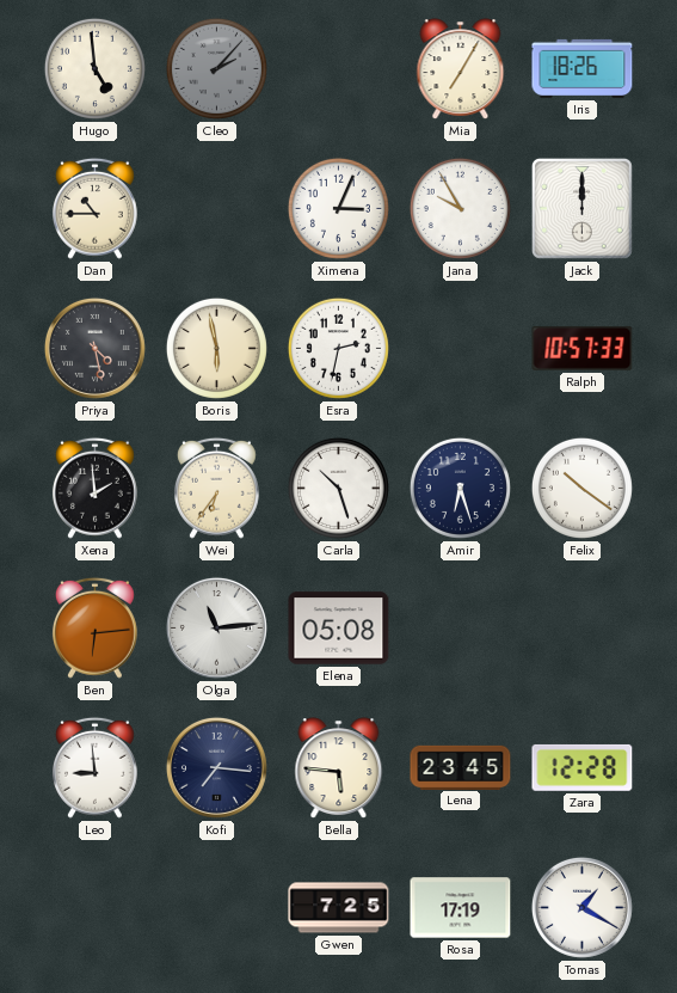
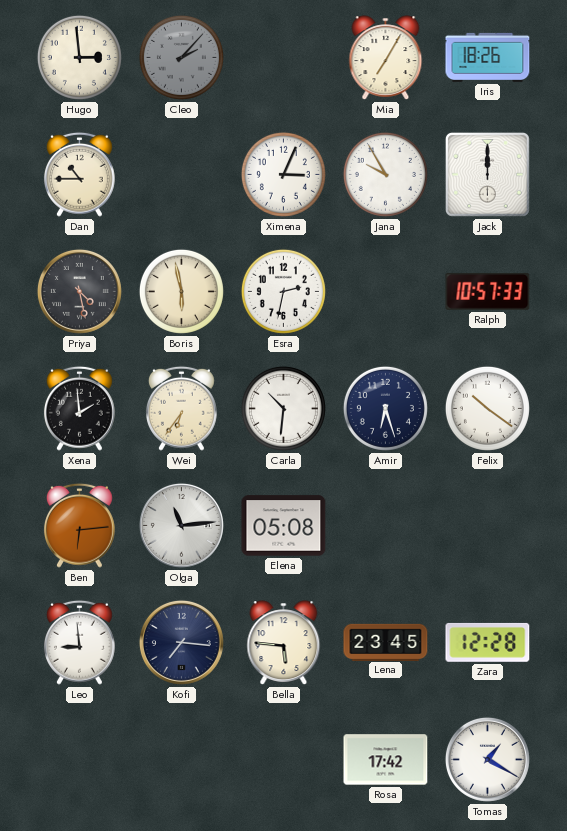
Hugo: 4:59 -> 2:59
Carla: 10:27 -> 10:31
Gwen: 7:25 -> none
Rosa: 17:19 -> 17:42
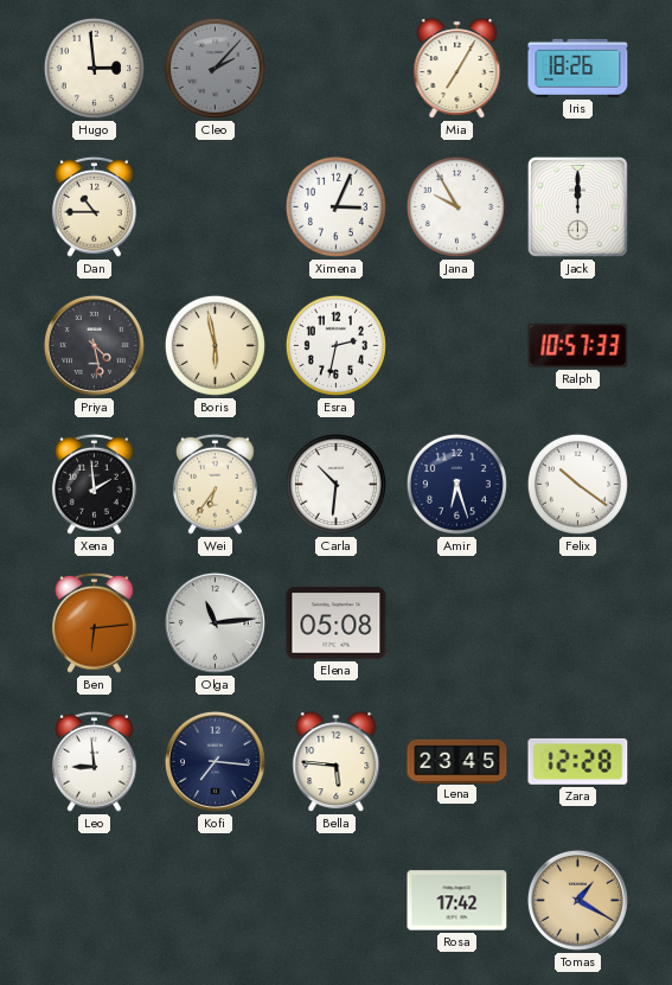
Tomas dial: white -> champagne
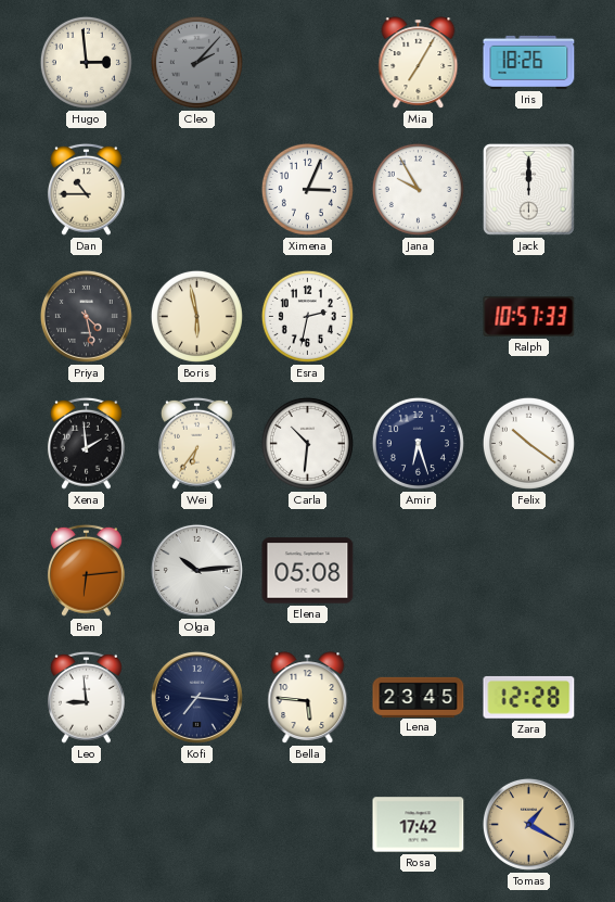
Olga: 11:14 -> 10:14
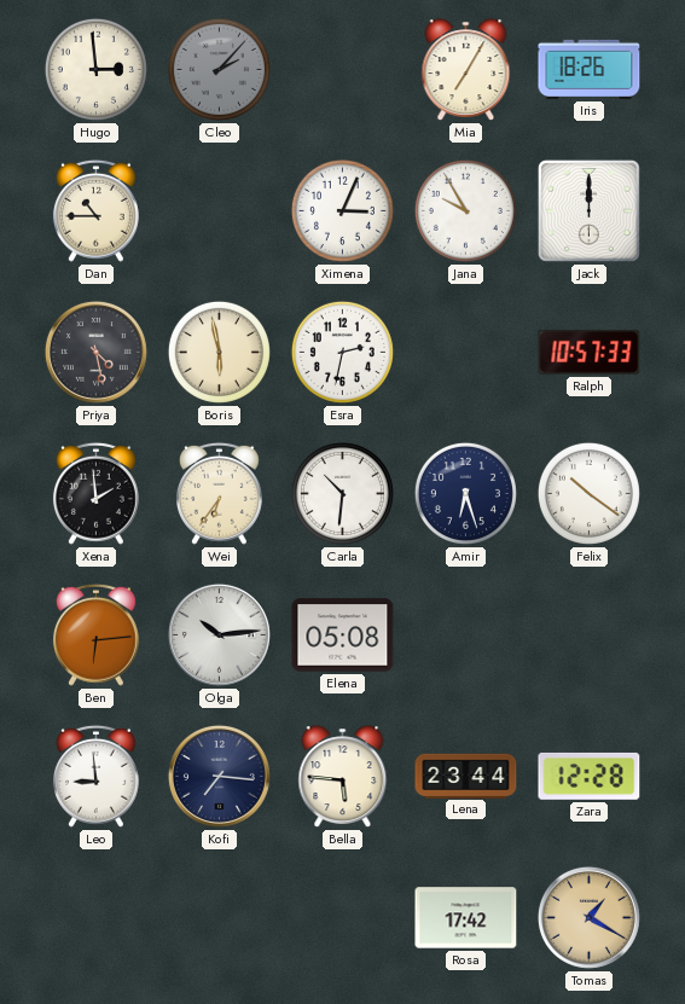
Lena: 23:45 -> 23:44
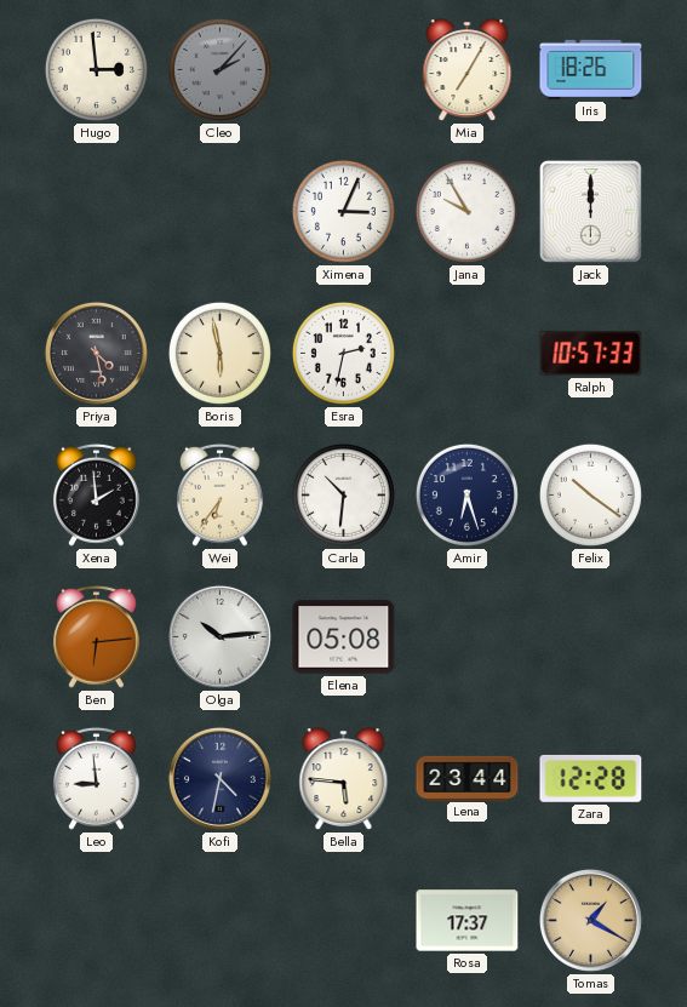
Dan: 10:45 -> none
Kofi: 7:16 -> 4:32
Rosa: 17:42 -> 17:37
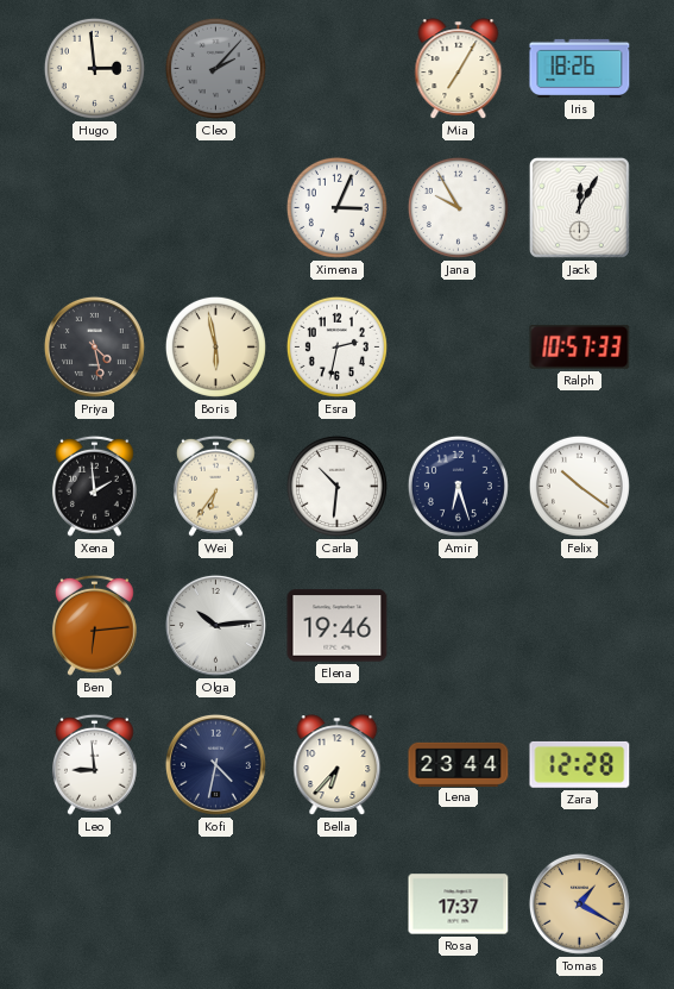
Jack: 12:00 -> 12:05
Elena: 05:08 -> 19:46
Bella: 5:46 -> 6:37
